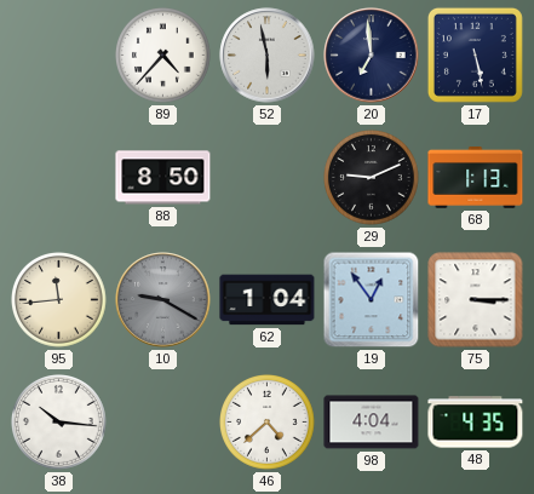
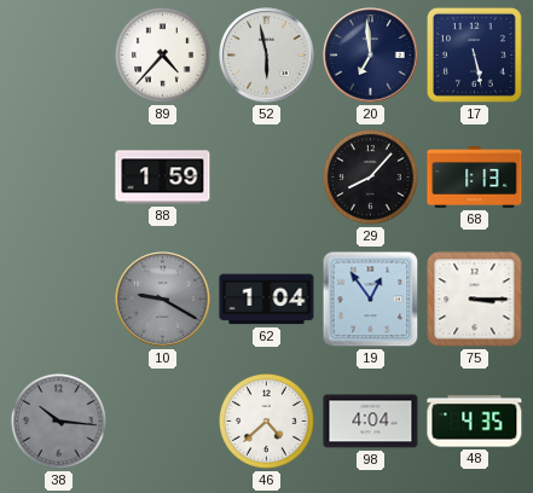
88: 8:50 -> 1:59
29: 9:11 -> 8:07
95: 11:44 -> none
38 dial: white -> grey
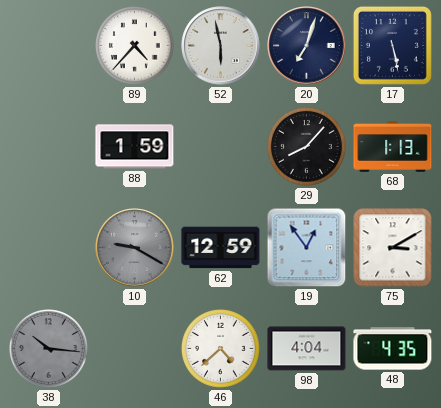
20: 6:59 -> 7:03
62: 1:04 -> 12:59
75: 3:15 -> 3:10
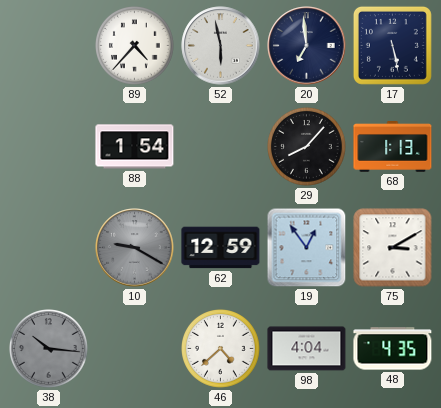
20: 7:03 -> 6:59
88: 1:59 -> 1:54
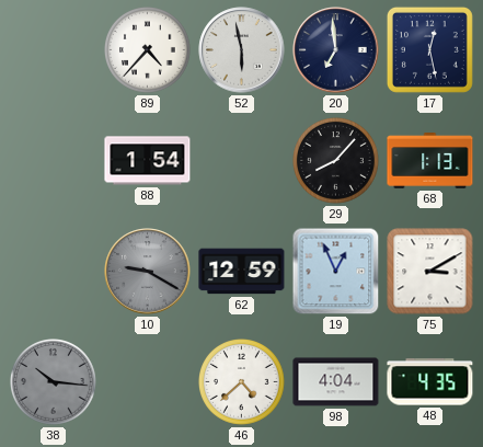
17: 5:28 -> 12:28
19: 12:54 -> 12:56
